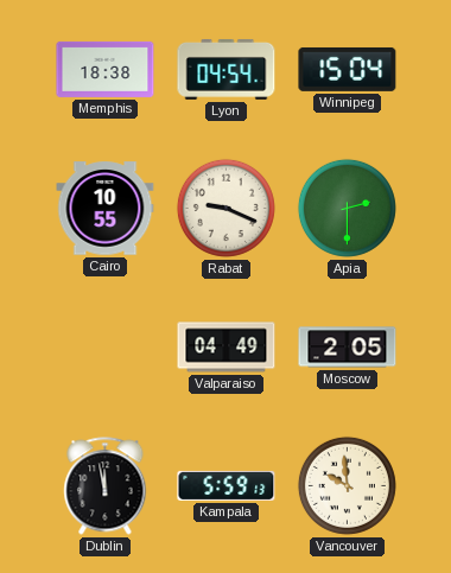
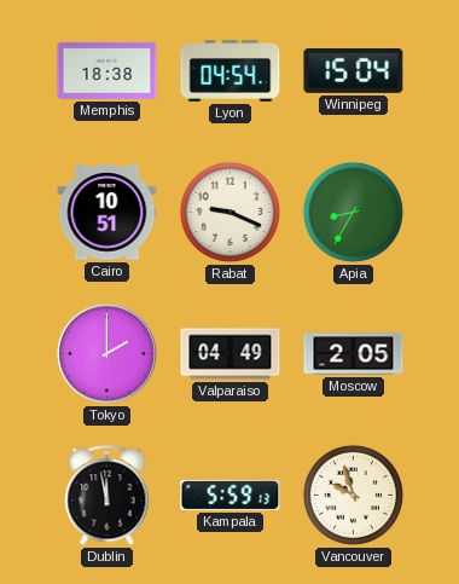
Cairo: 10:55 -> 10:51
Apia: 2:30 -> 8:35
Tokyo: none -> 2:00
Vancouver: 9:59 -> 9:57
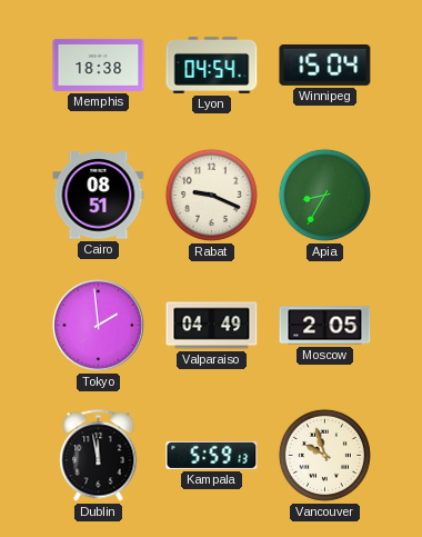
Cairo: 10:51 -> 08:51
Tokyo: 2:00 -> 1:59
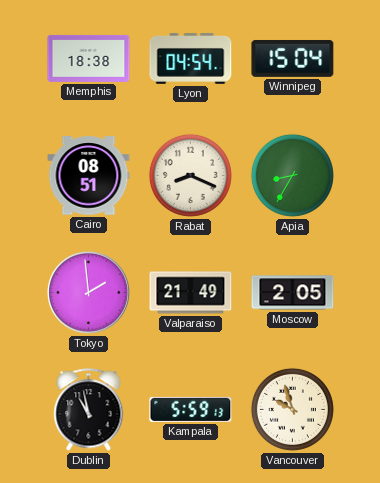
Rabat: 9:19 -> 8:19
Valparaiso: 04:49 -> 21:49
Dublin: 11:58 -> 10:58
